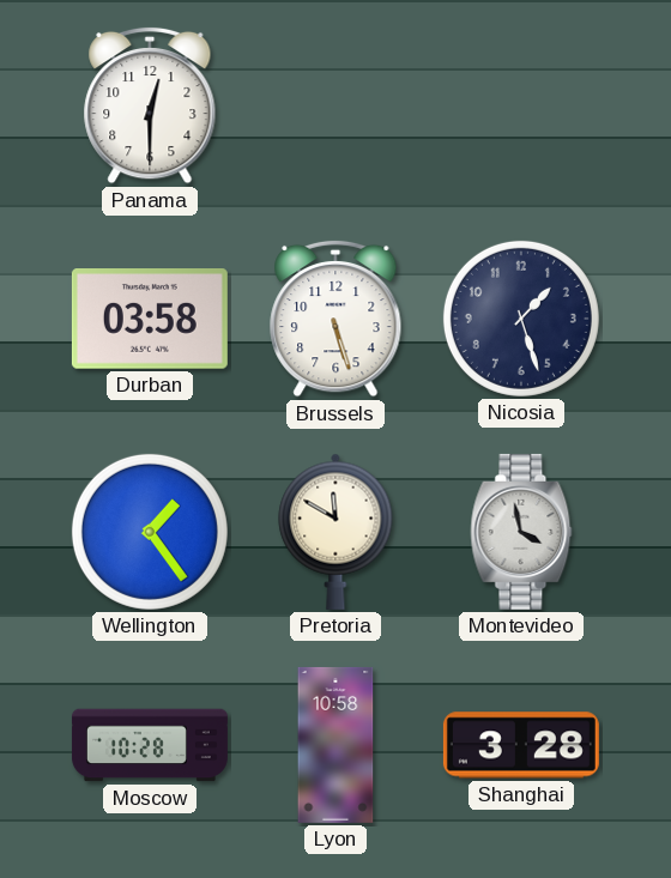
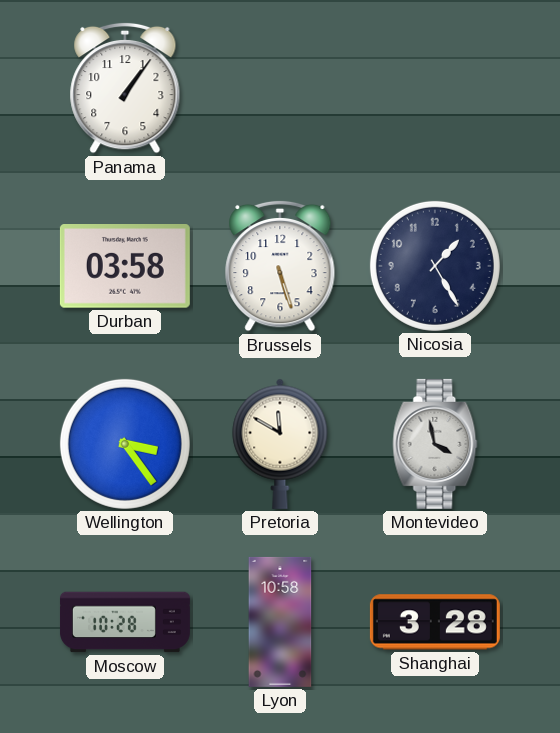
Panama: 12:30 -> 1:06
Nicosia: 1:27 -> 1:25
Wellington: 1:24 -> 3:24
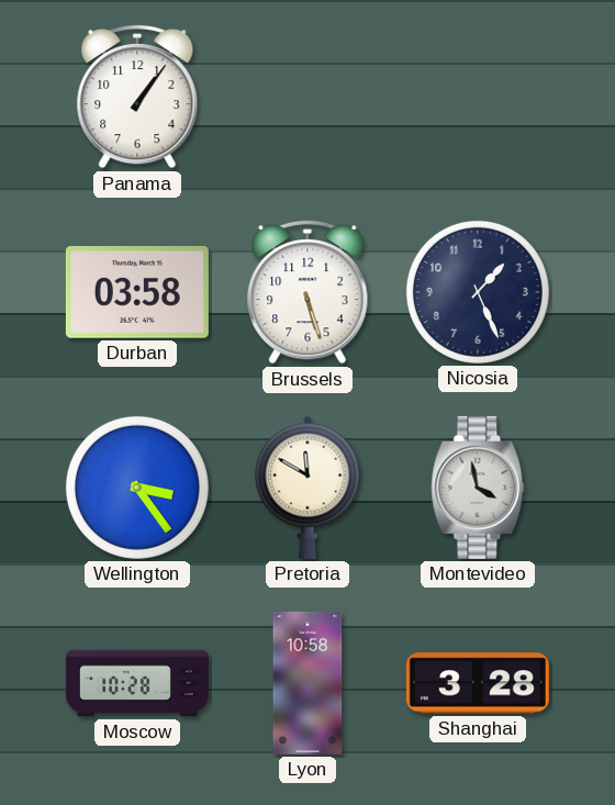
Nicosia: 1:25 -> 1:26
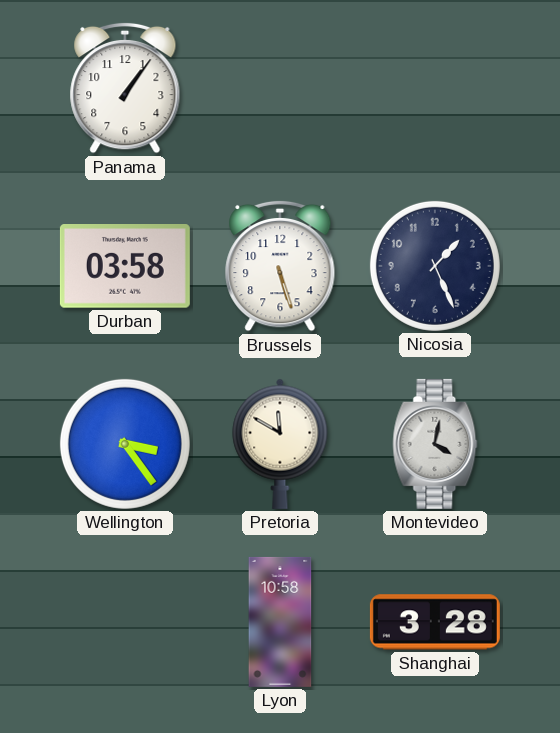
Montevideo: 3:58 -> 4:02
Moscow: 10:28 -> none
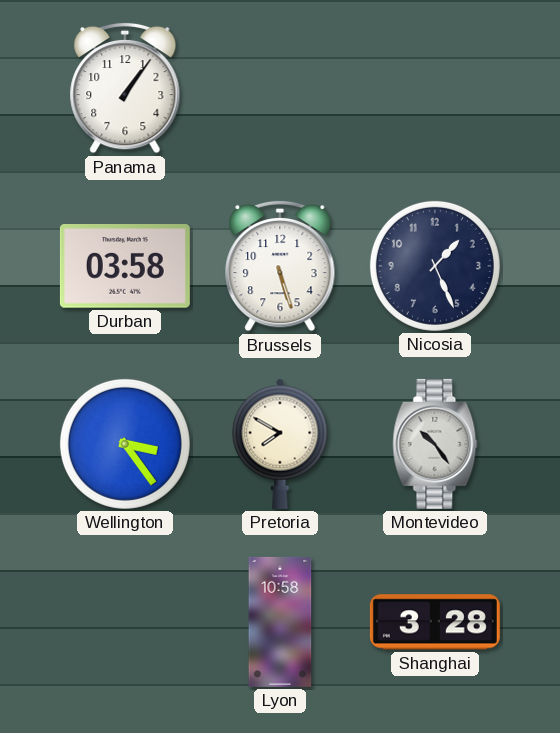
Pretoria: 11:50 -> 7:50
Montevideo: 4:02 -> 10:24
